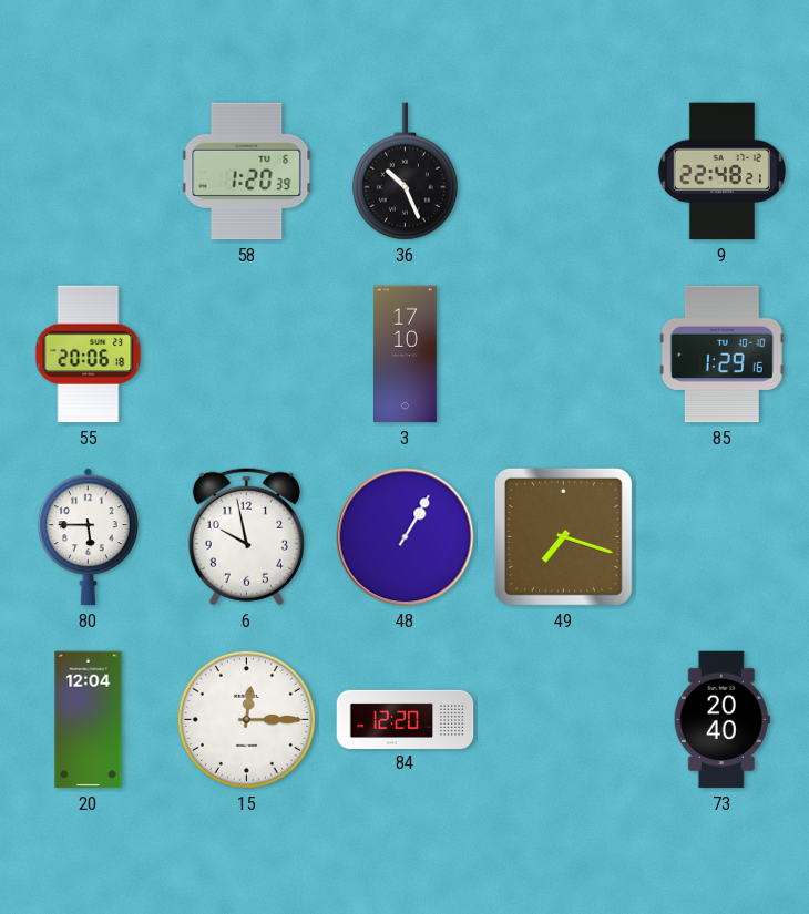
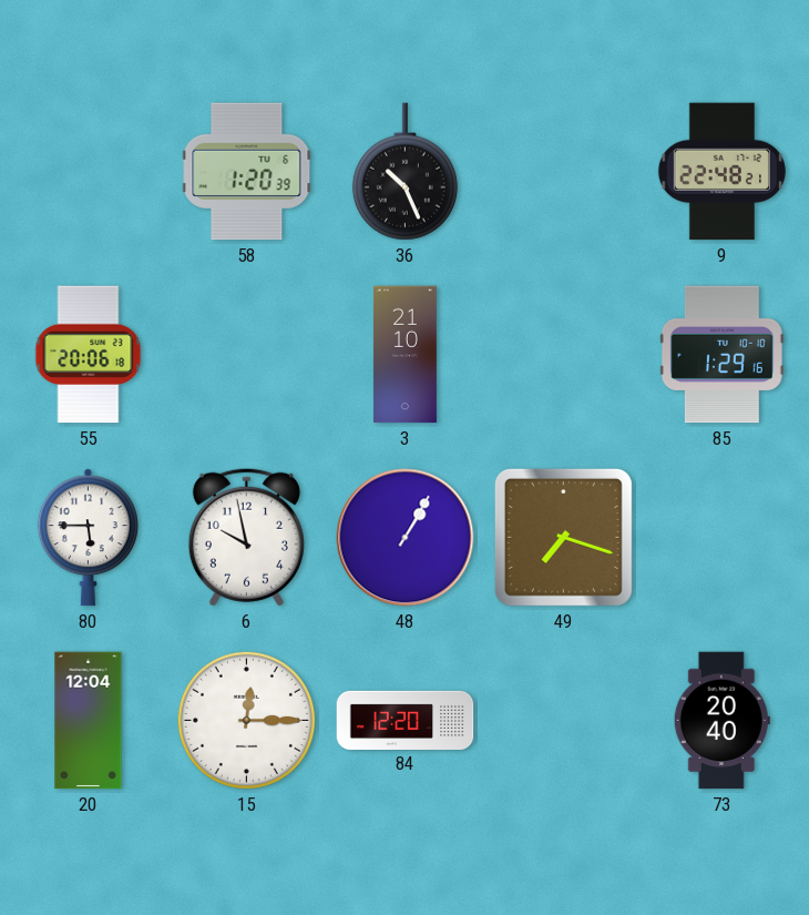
3: 17:10 -> 21:10
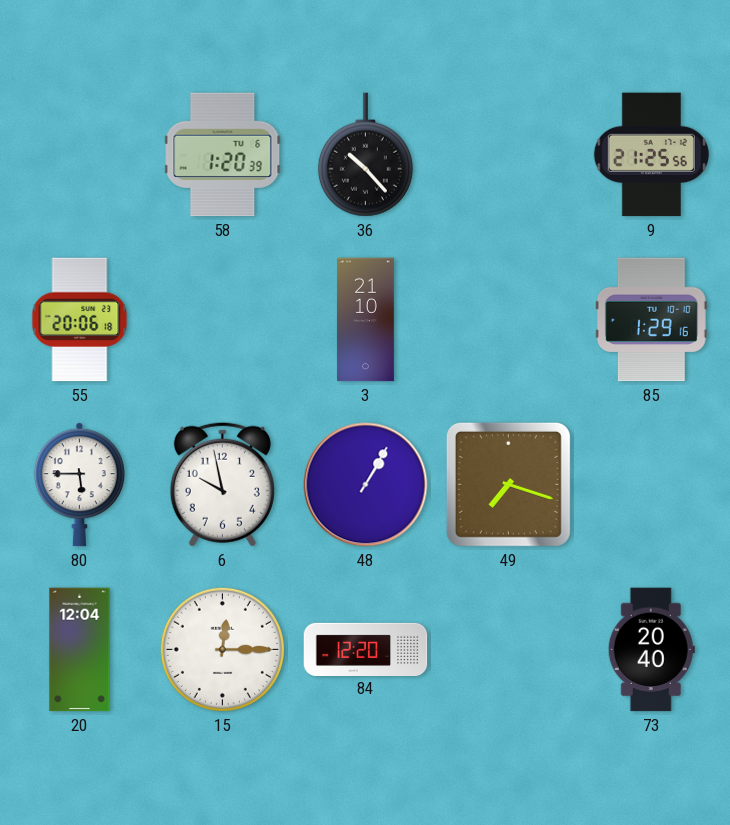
36: 10:26 -> 10:23
9: 22:48 -> 21:25
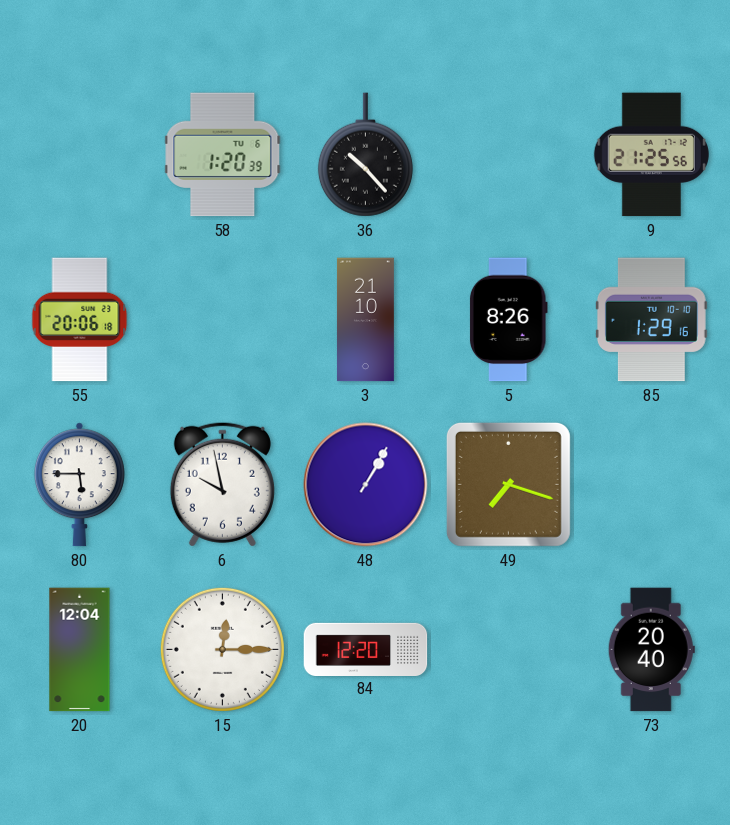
5: none -> 8:26
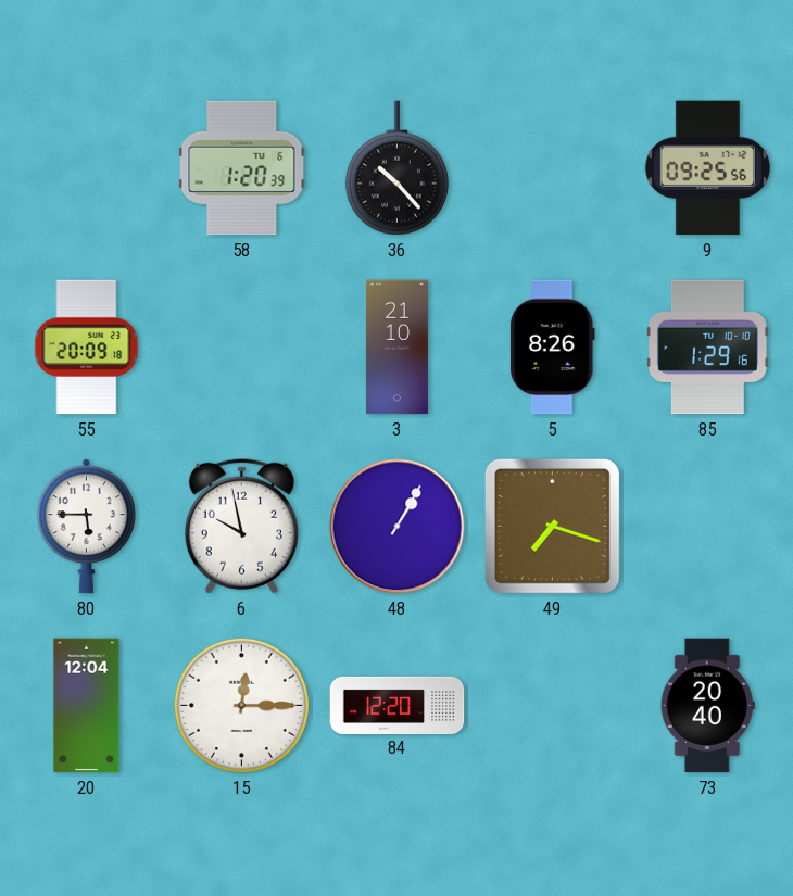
9: 21:25 -> 09:25
55: 20:06 -> 20:09
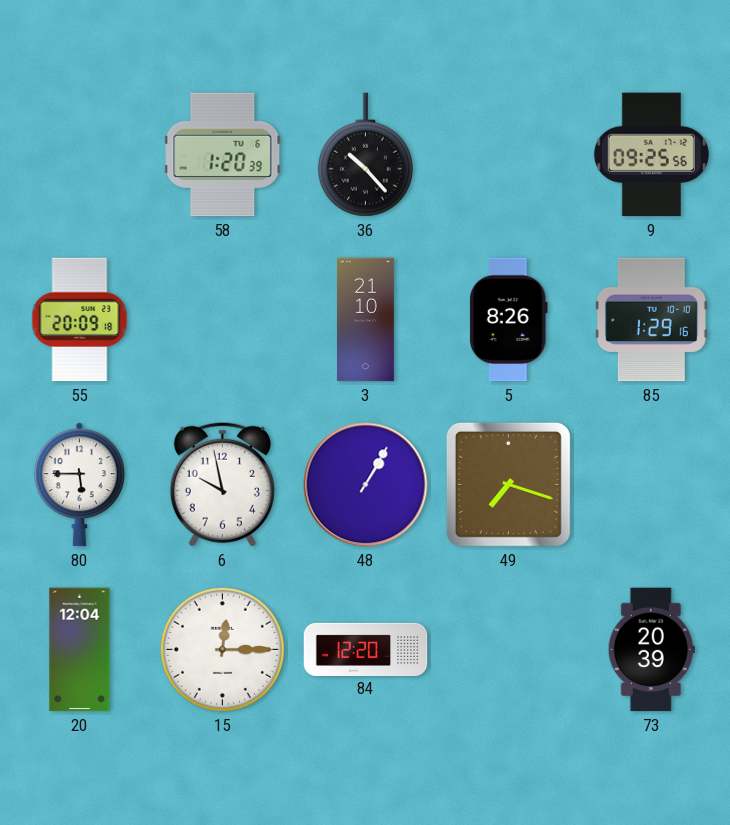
73: 20:40 -> 20:39
